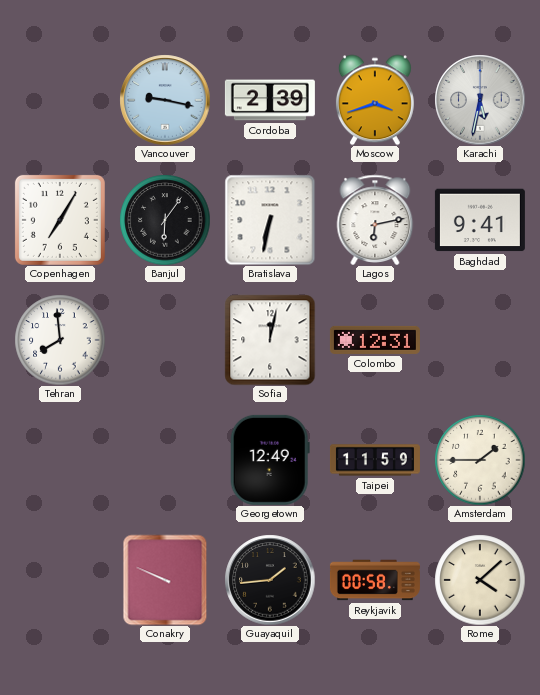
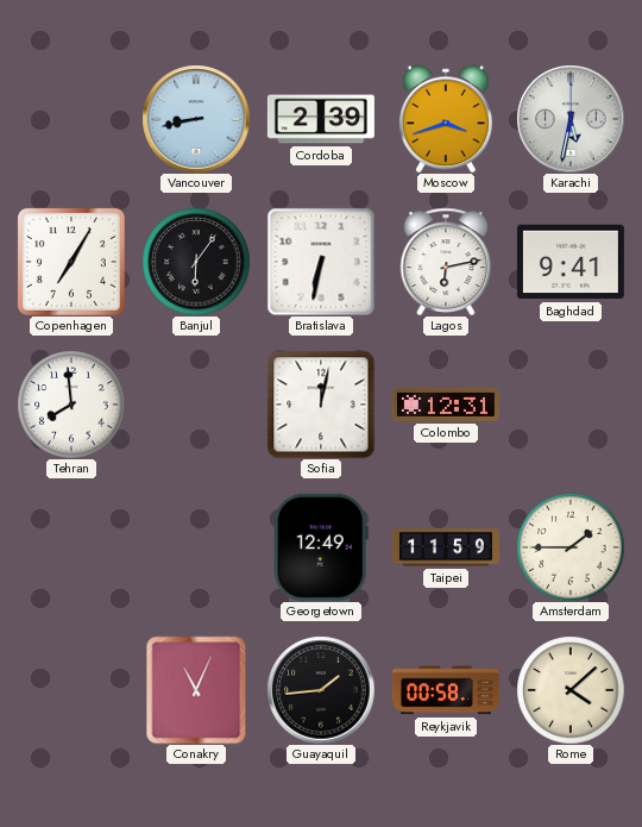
Vancouver: 9:17 -> 8:43
Conakry: 9:49 -> 11:04
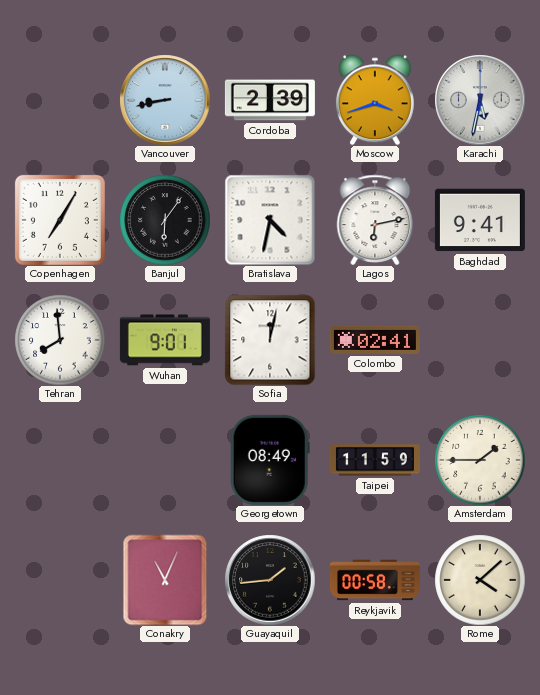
Bratislava: 6:32 -> 4:32
Wuhan: none -> 9:01
Colombo: 12:31 -> 02:41
Georgetown: 12:49 -> 08:49
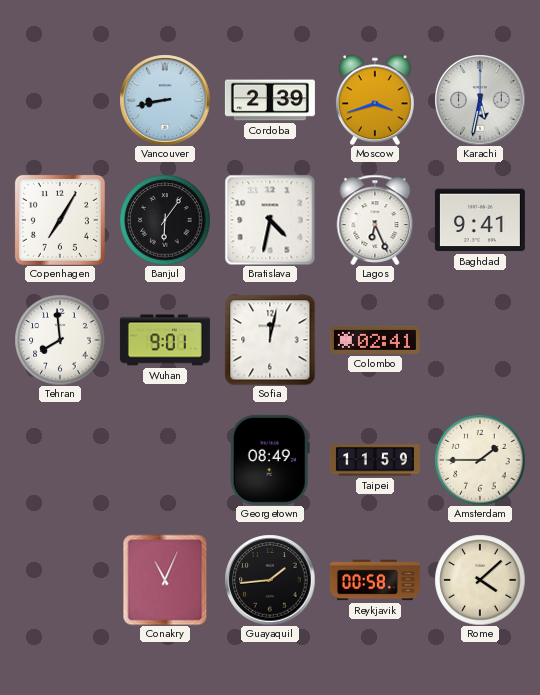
Lagos: 6:13 -> 6:26
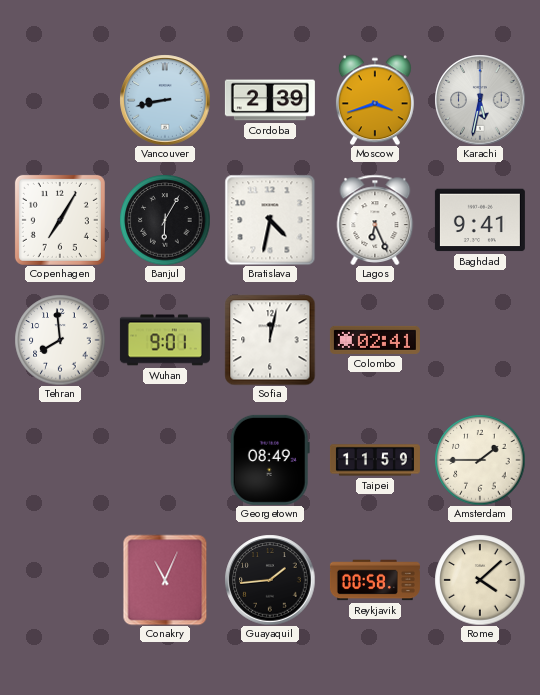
Banjul: 6:06 -> 6:05
